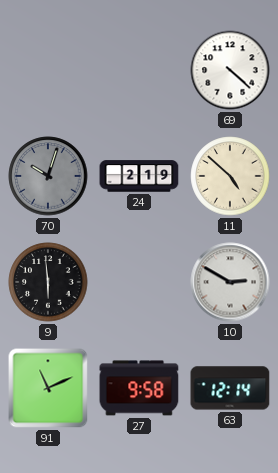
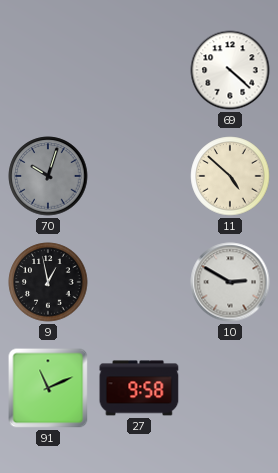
24: 2:19 -> none
9: 5:59 -> 12:58
63: 12:14 -> none
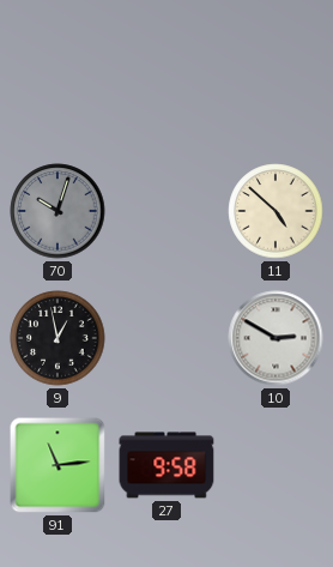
69: 4:22 -> none
91: 11:11 -> 11:14
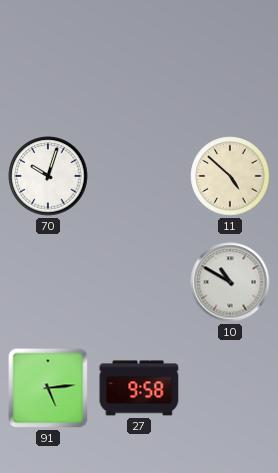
70 dial: grey -> white
9: 12:58 -> none
10: 2:50 -> 10:50
91: 11:14 -> 5:14
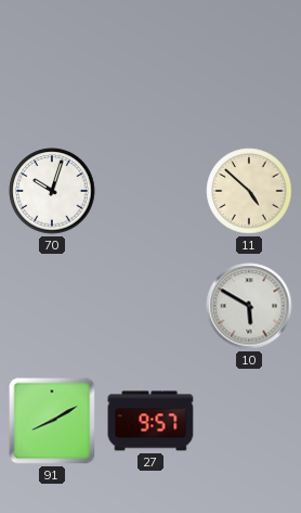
10: 10:50 -> 5:50
91: 5:14 -> 8:10
27: 9:58 -> 9:57
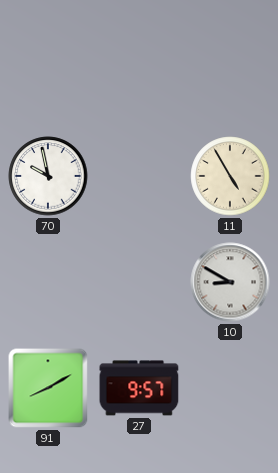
70: 10:03 -> 9:58
11: 4:52 -> 4:55
10: 5:50 -> 8:50
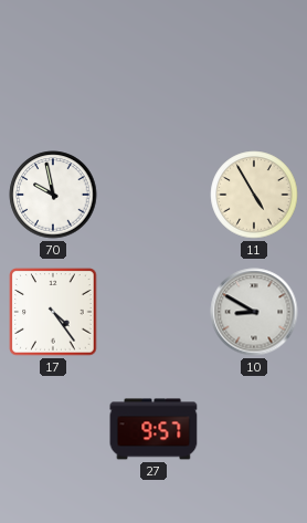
17: none -> 4:24
91: 8:10 -> none
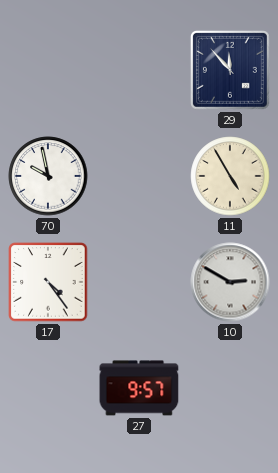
29: none -> 11:53
10: 8:50 -> 2:50
